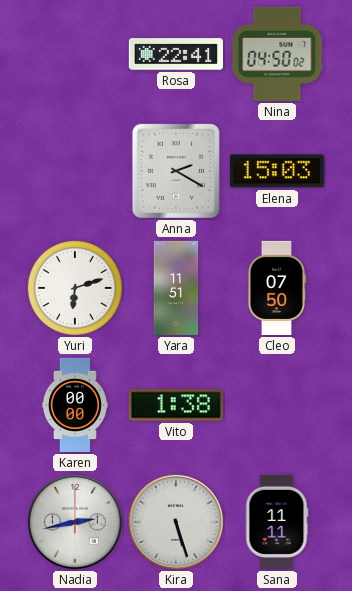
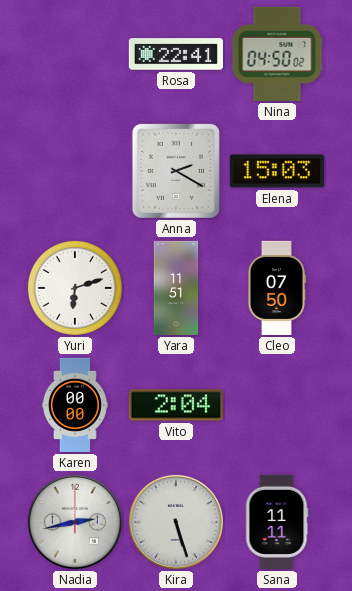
Vito: 1:38 -> 2:04
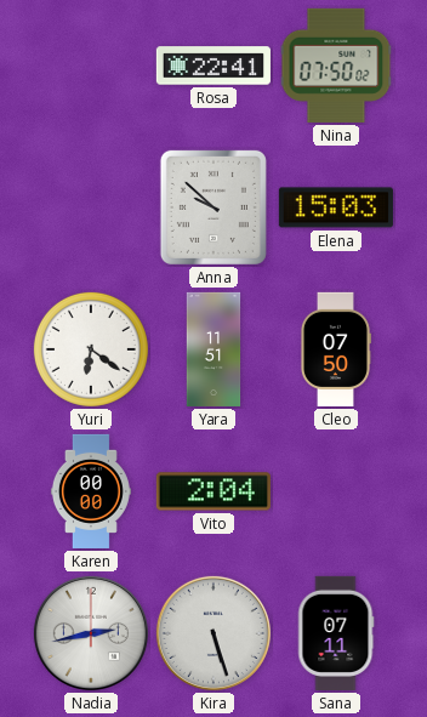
Nina: 04:50 -> 07:50
Anna: 2:20 -> 9:52
Yuri: 6:12 -> 6:21
Sana: 11:11 -> 07:11
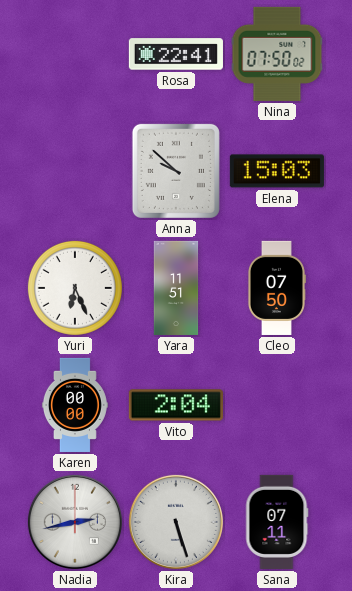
Yuri: 6:21 -> 6:26
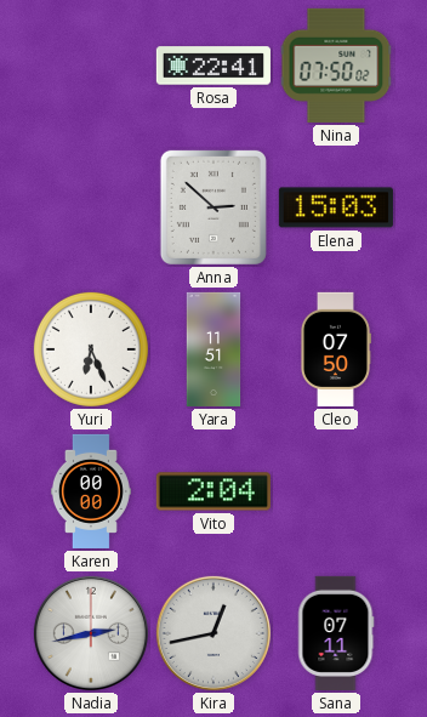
Anna: 9:52 -> 2:52
Kira: 5:27 -> 12:43
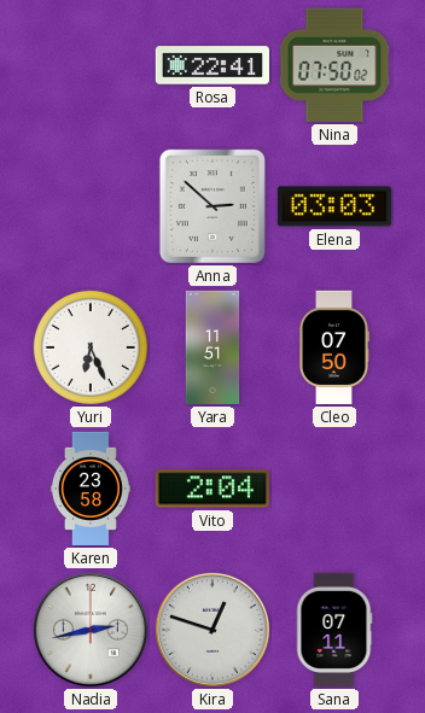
Elena: 15:03 -> 03:03
Karen: 00:00 -> 23:58
Kira: 12:43 -> 12:48
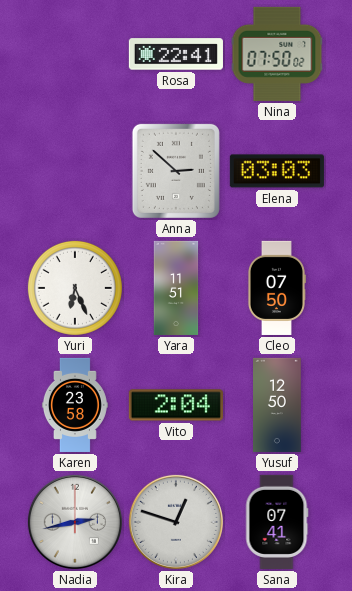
Yusuf: none -> 12:50
Sana: 07:11 -> 07:41
